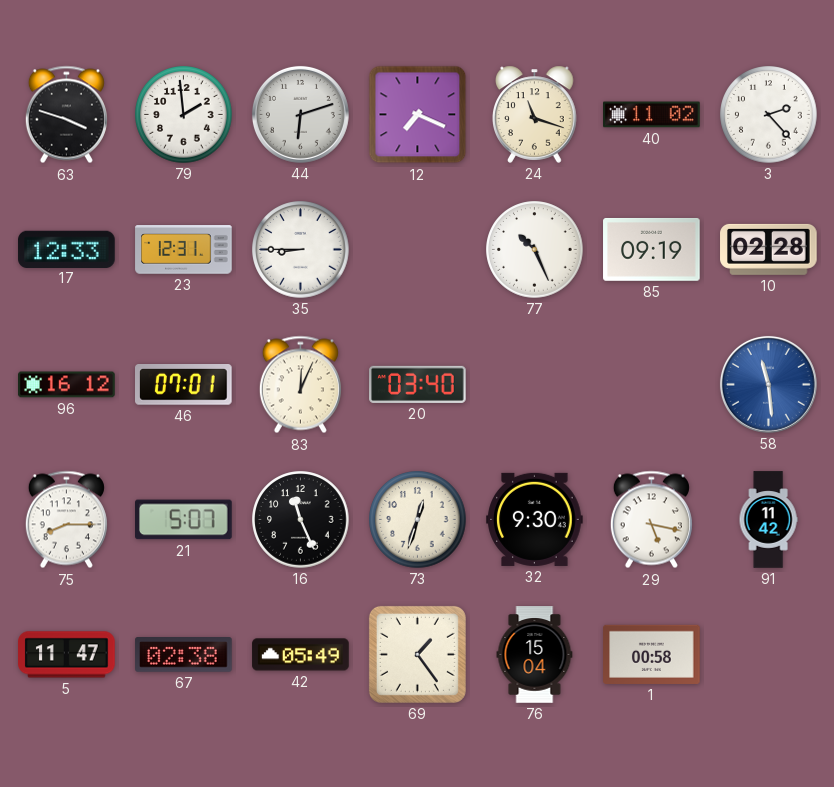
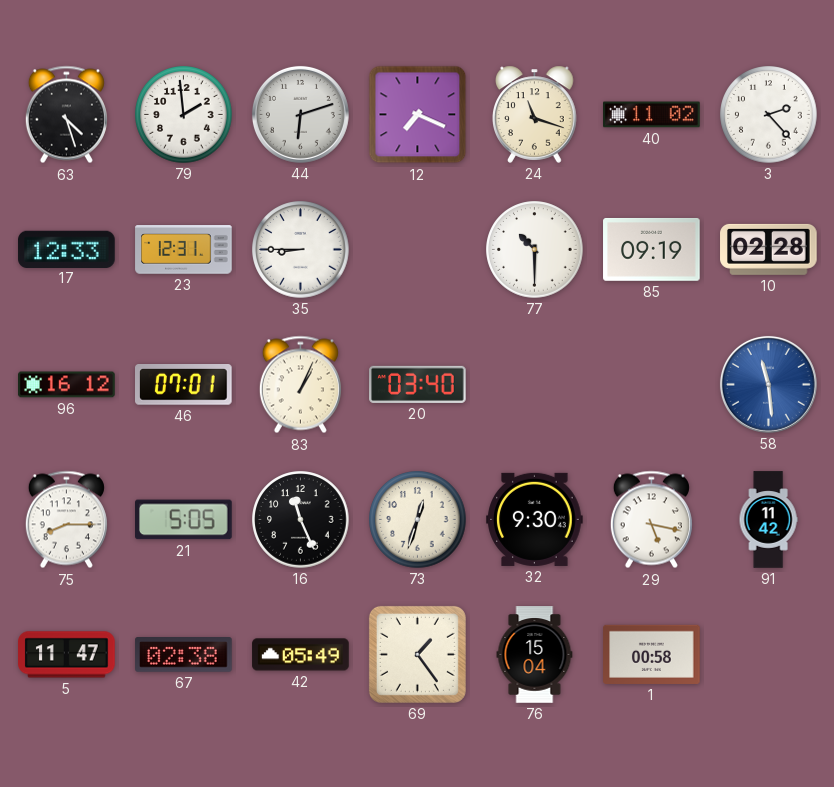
63: 3:48 -> 4:27
77: 10:26 -> 10:30
83: 12:04 -> 1:04
21: 5:07 -> 5:05
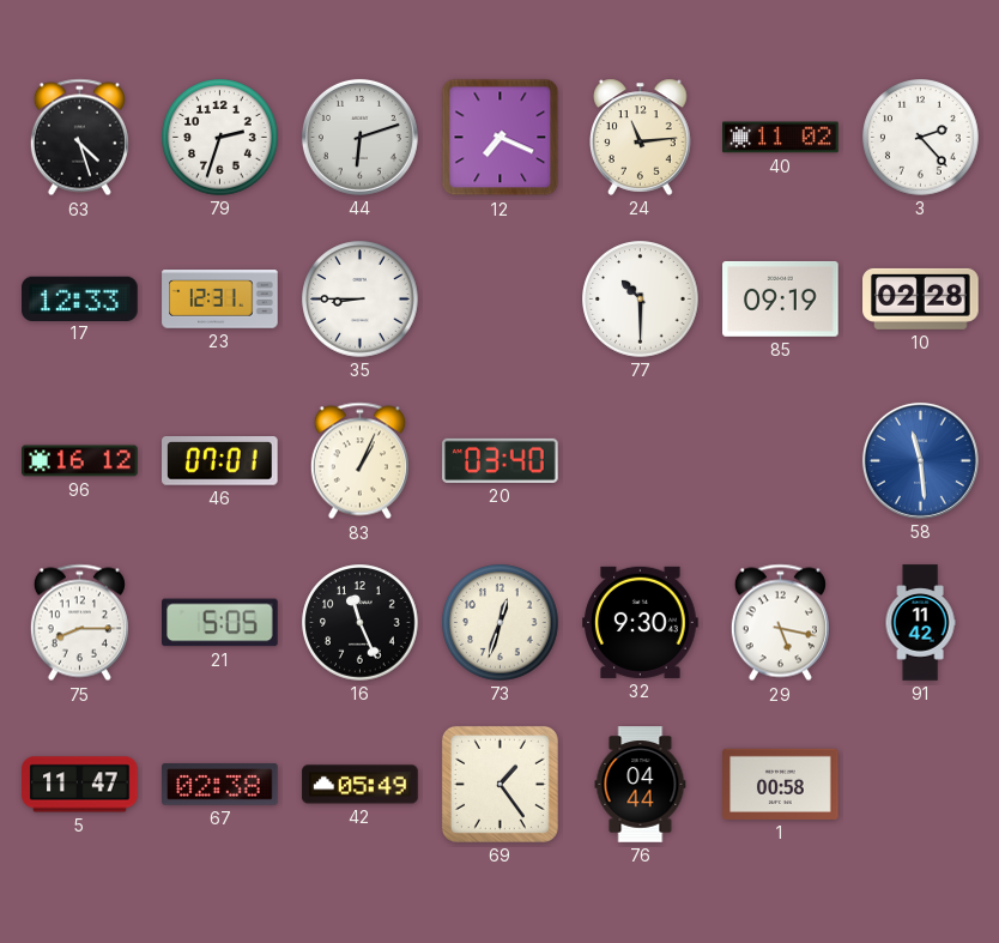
79: 1:59 -> 2:33
24: 11:18 -> 11:14
76: 15:04 -> 04:44
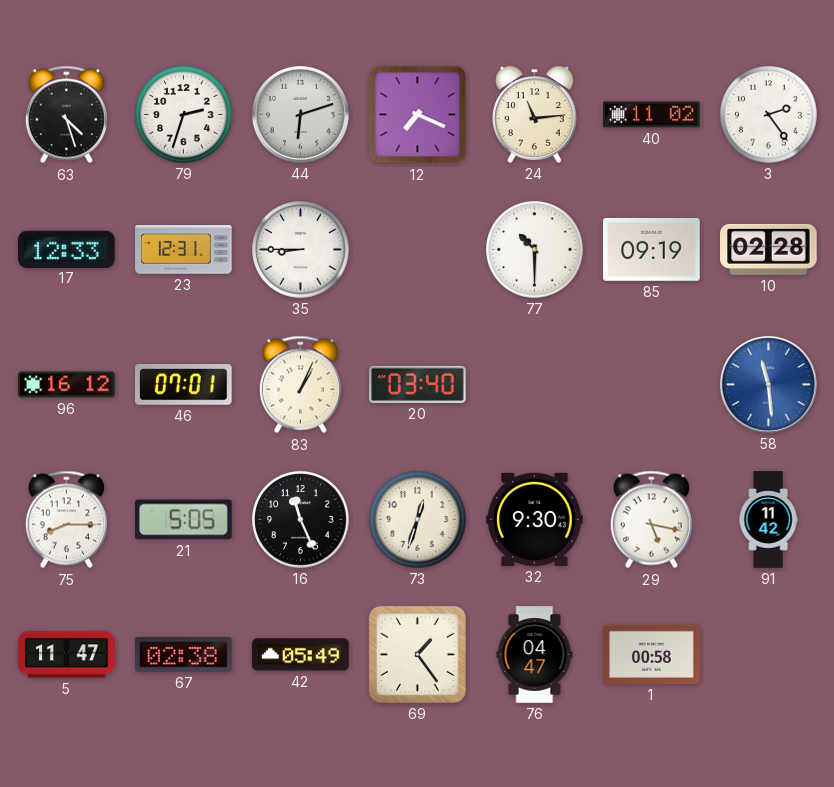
3: 2:23 -> 2:24
76: 04:44 -> 04:47
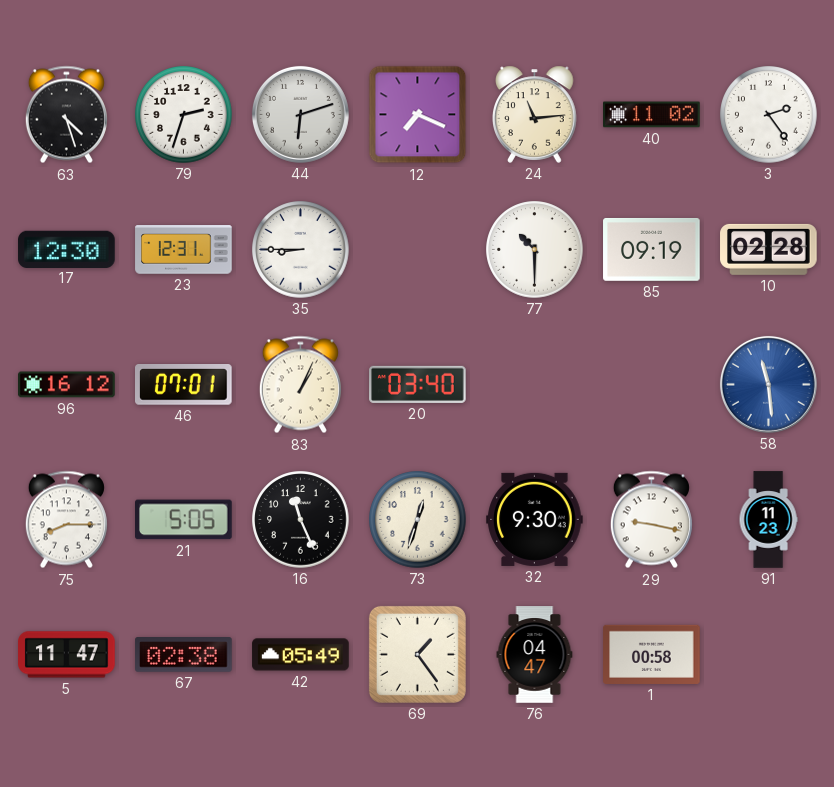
17: 12:33 -> 12:30
29: 5:17 -> 9:17
91: 11:42 -> 11:23
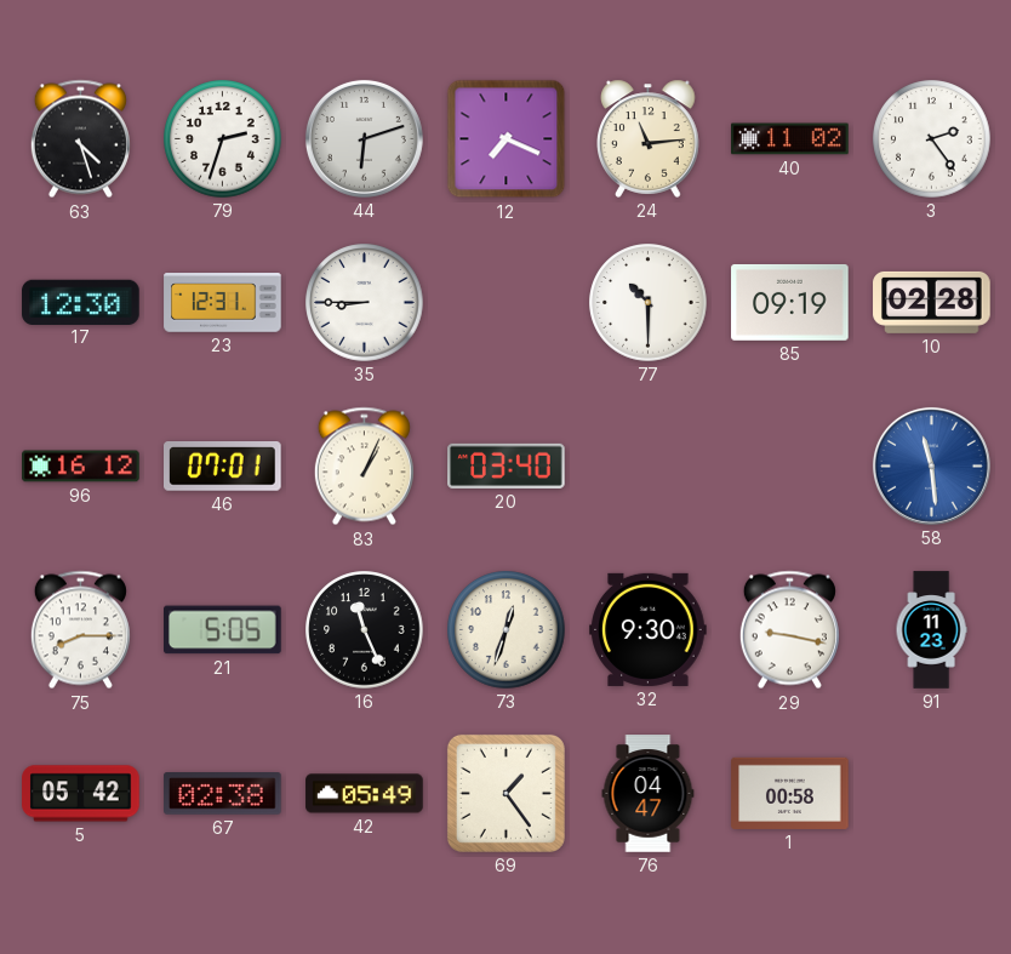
5: 11:47 -> 05:42
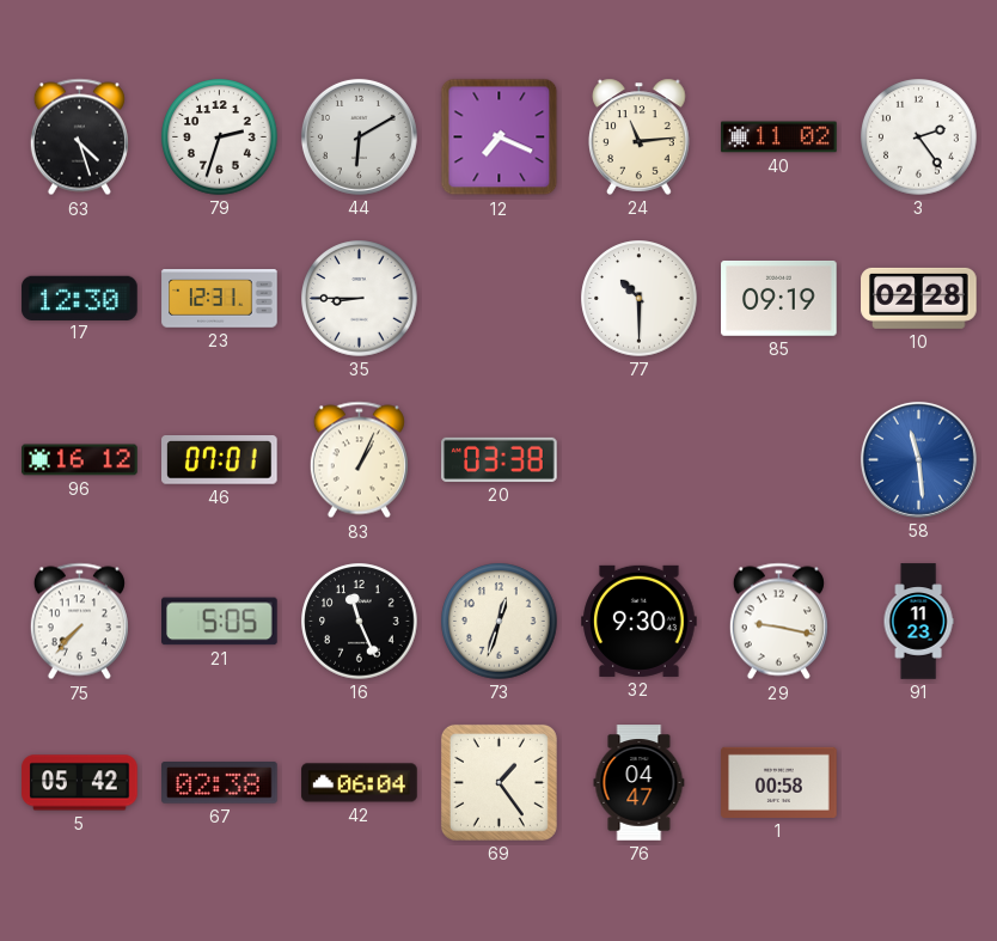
44: 6:12 -> 6:10
20: 03:40 -> 03:38
75: 8:15 -> 7:37
42: 05:49 -> 06:04
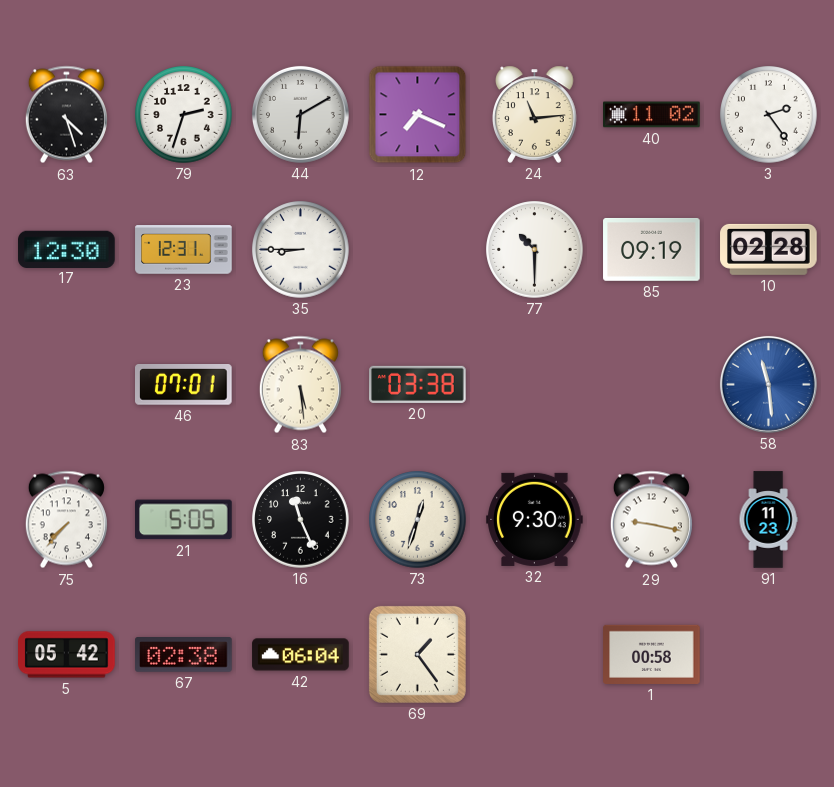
96: 16:12 -> none
83: 1:04 -> 5:29
76: 04:47 -> none
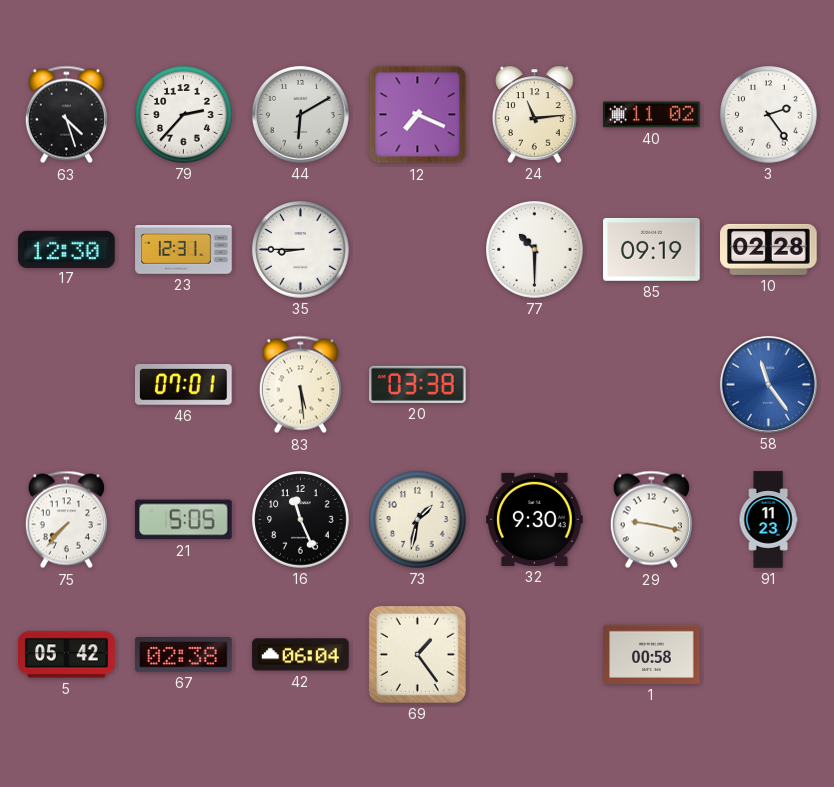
79: 2:33 -> 2:37
58: 11:29 -> 11:24
73: 12:33 -> 1:32
